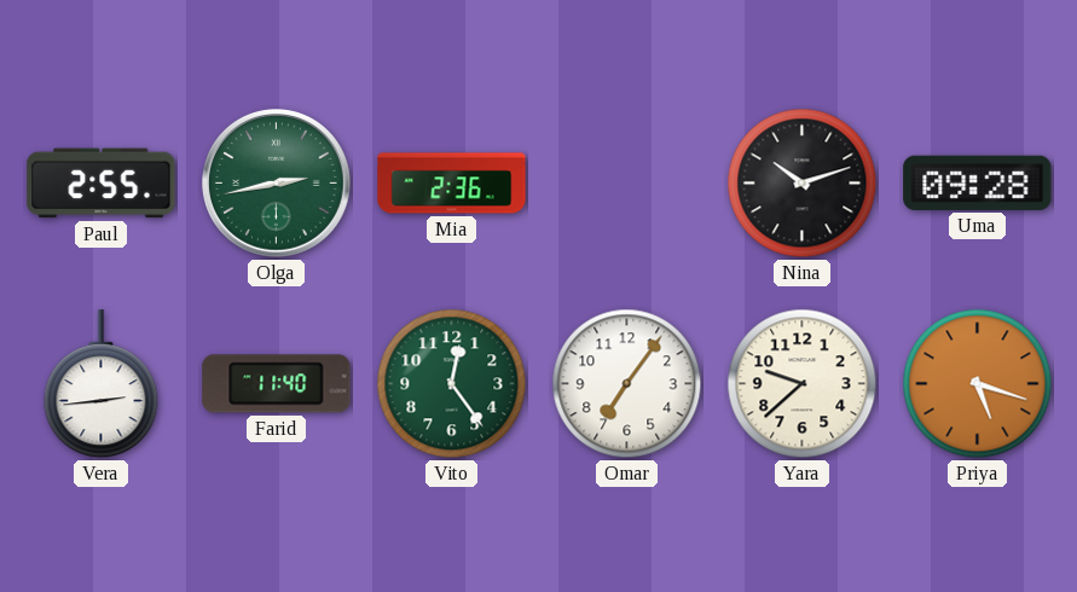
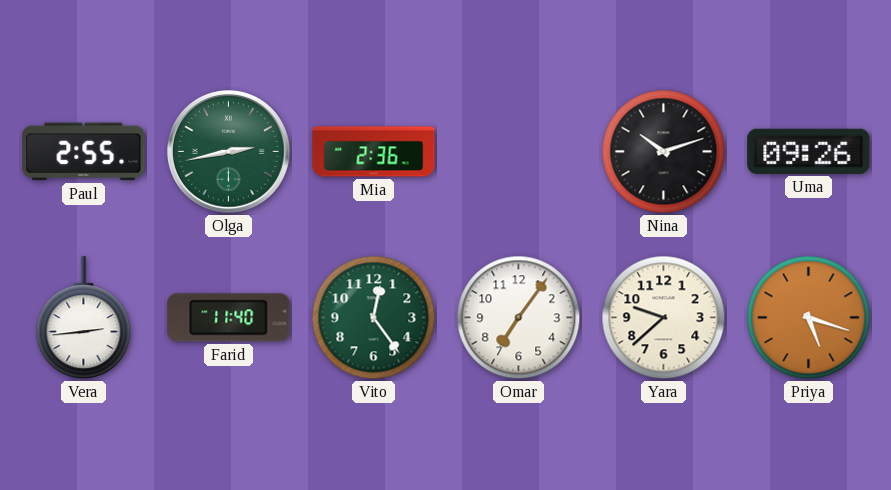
Uma: 09:28 -> 09:26
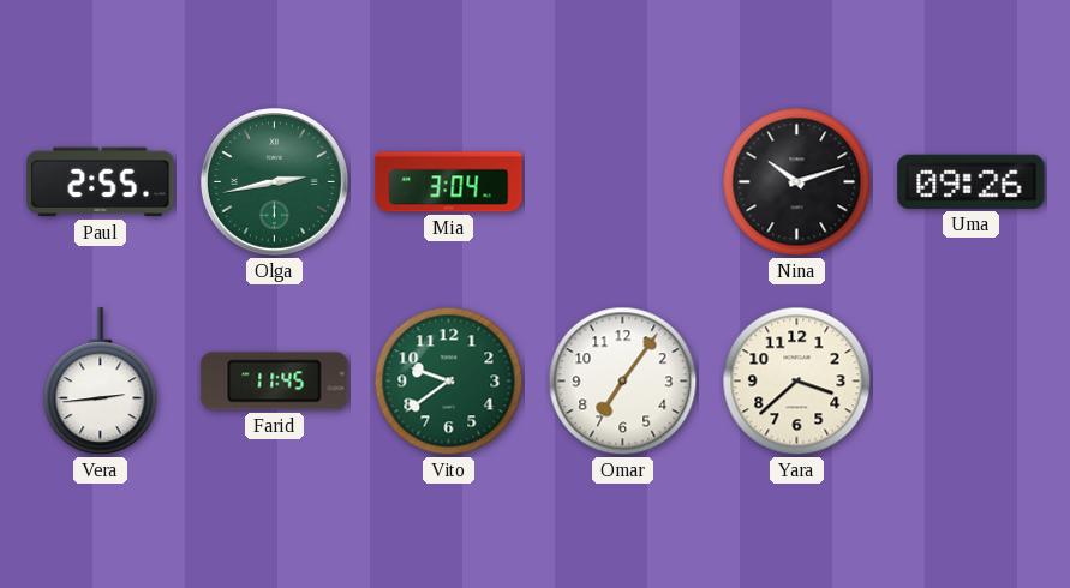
Mia: 2:36 -> 3:04
Farid: 11:40 -> 11:45
Vito: 12:24 -> 9:39
Yara: 9:38 -> 3:38
Priya: 5:18 -> none
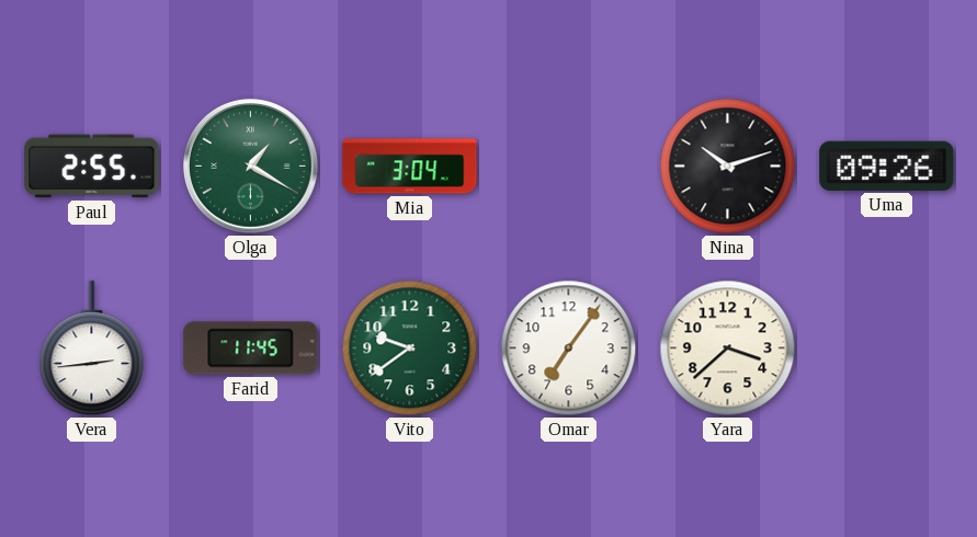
Olga: 2:43 -> 1:20
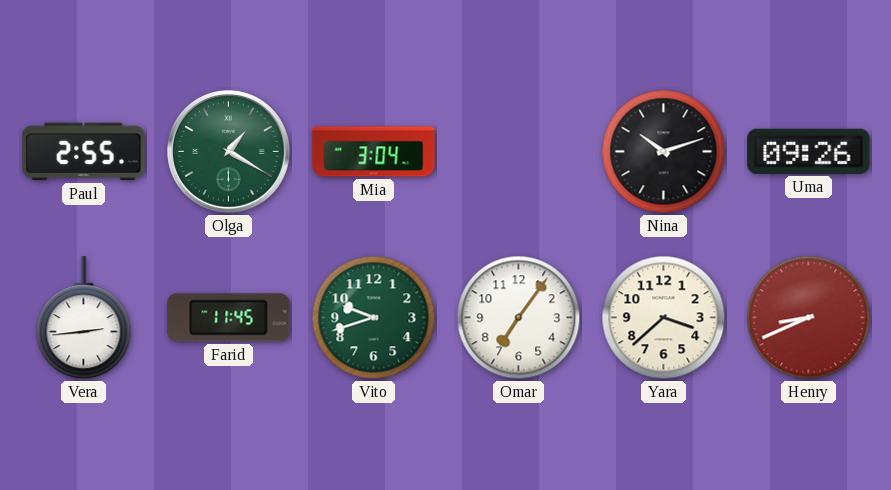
Vito: 9:39 -> 9:42
Henry: none -> 8:41
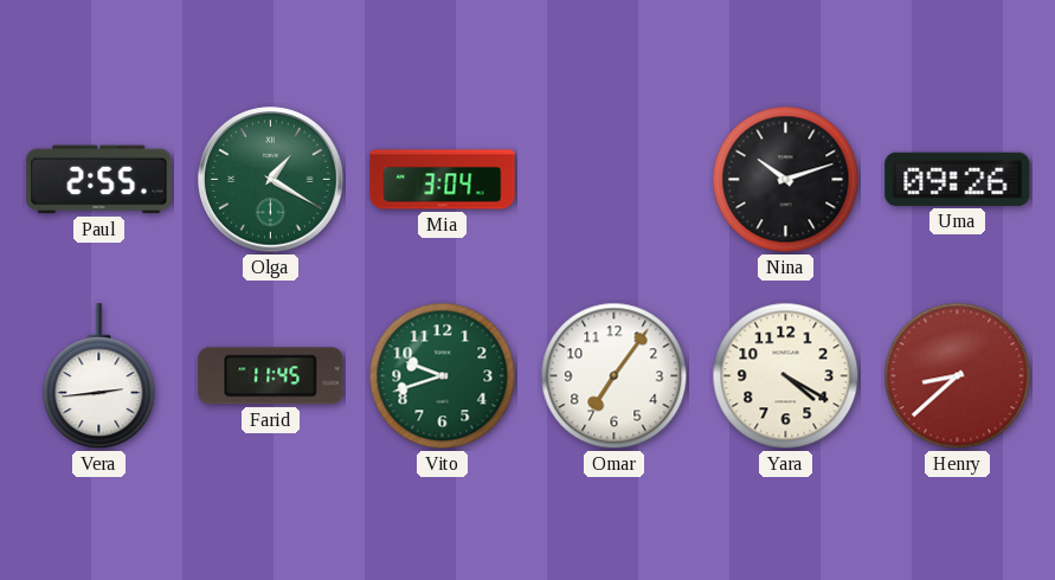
Yara: 3:38 -> 4:20
Henry: 8:41 -> 8:38
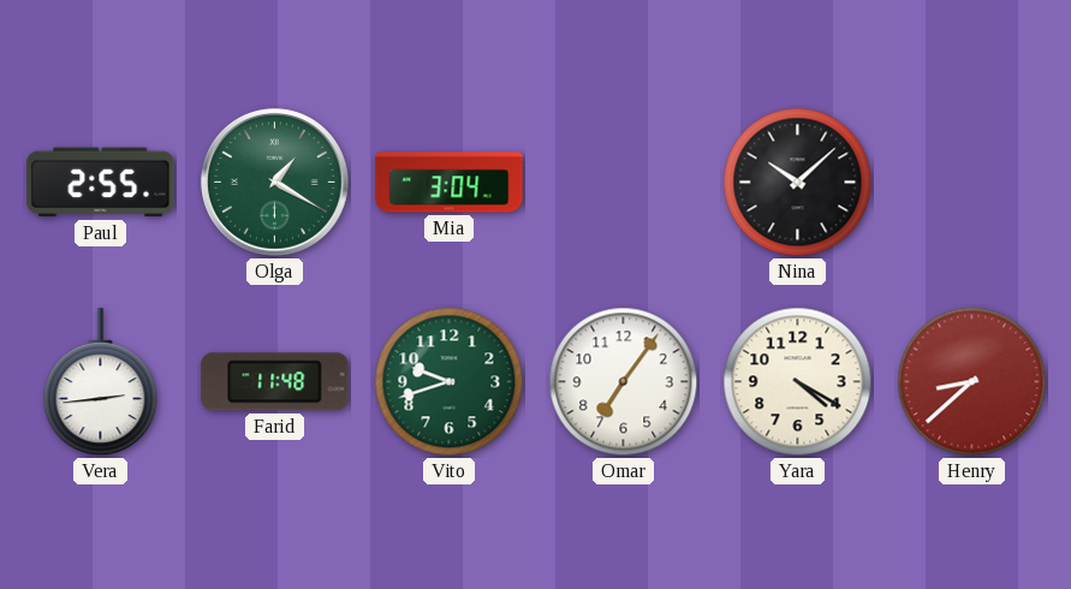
Nina: 10:12 -> 10:08
Uma: 09:26 -> none
Farid: 11:45 -> 11:48
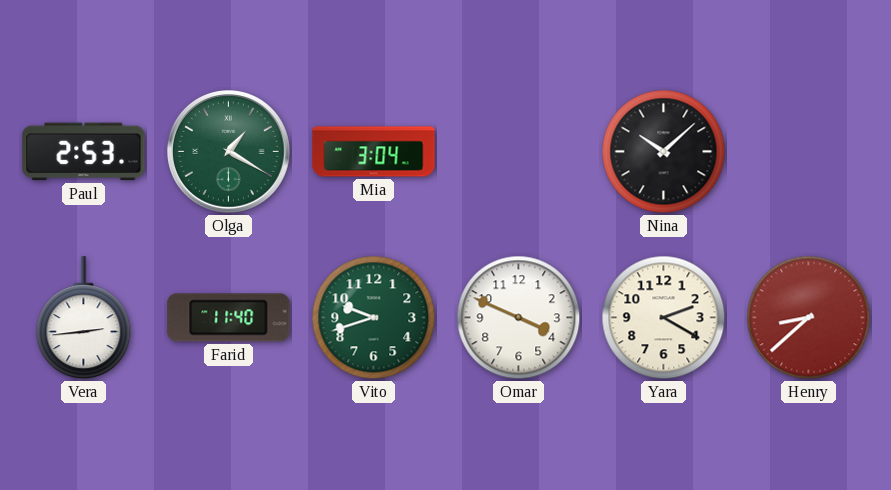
Paul: 2:55 -> 2:53
Farid: 11:48 -> 11:40
Omar: 7:06 -> 3:49
Yara: 4:20 -> 2:20
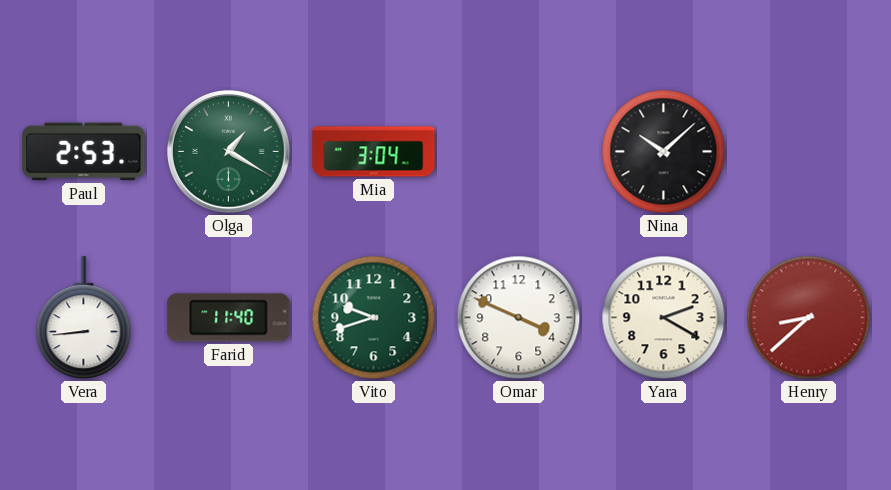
Vera: 2:44 -> 8:44
